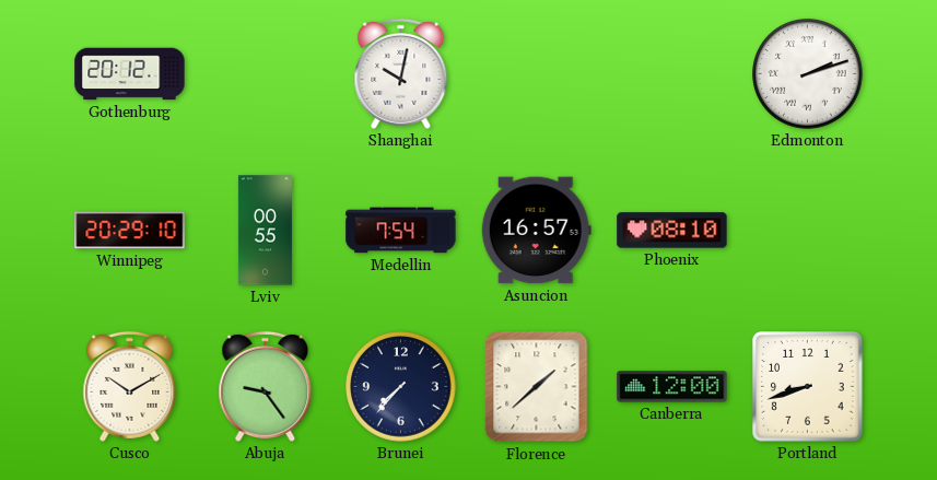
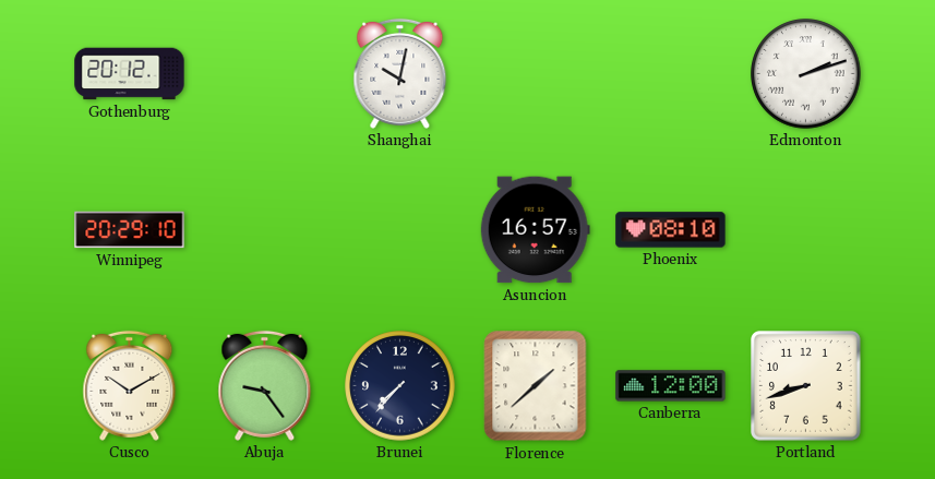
Lviv: 00:55 -> none
Medellin: 7:54 -> none
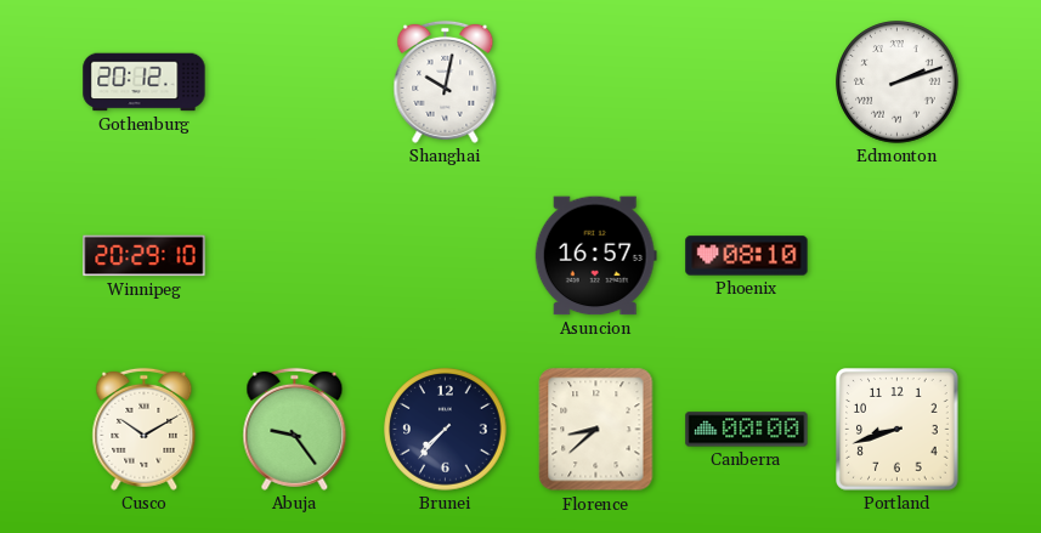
Florence: 1:38 -> 8:38
Canberra: 12:00 -> 00:00
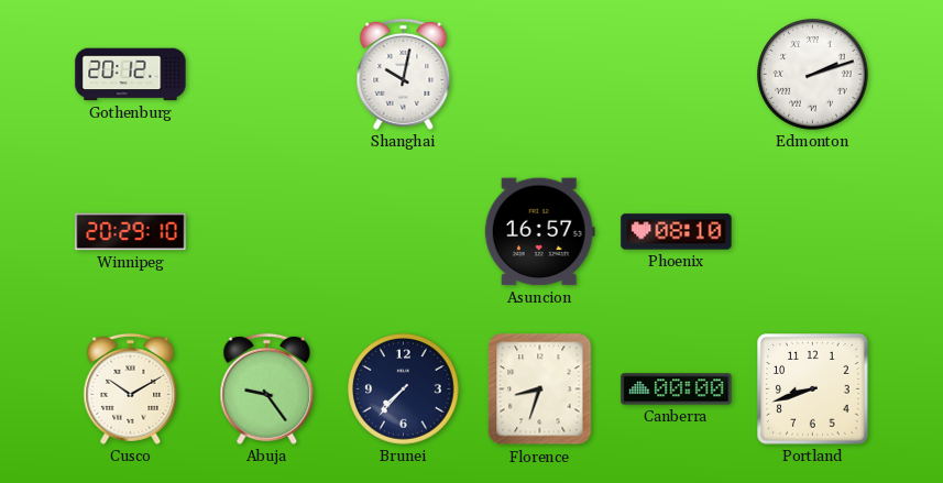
Florence: 8:38 -> 8:33
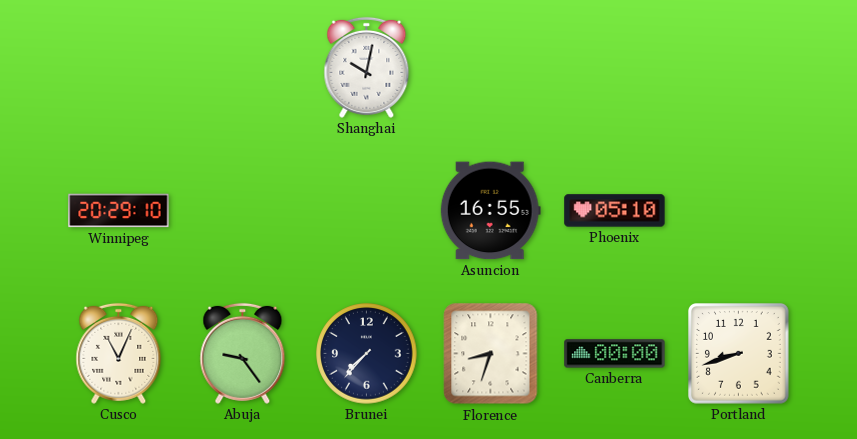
Gothenburg: 20:12 -> none
Edmonton: 2:12 -> none
Asuncion: 16:57 -> 16:55
Phoenix: 08:10 -> 05:10
Cusco: 10:10 -> 11:04
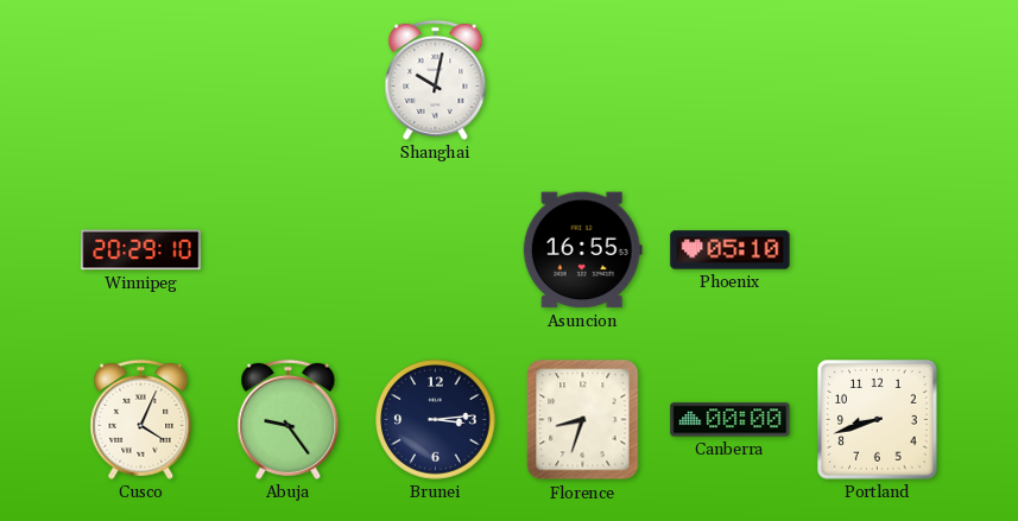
Cusco: 11:04 -> 4:04
Brunei: 7:37 -> 3:14
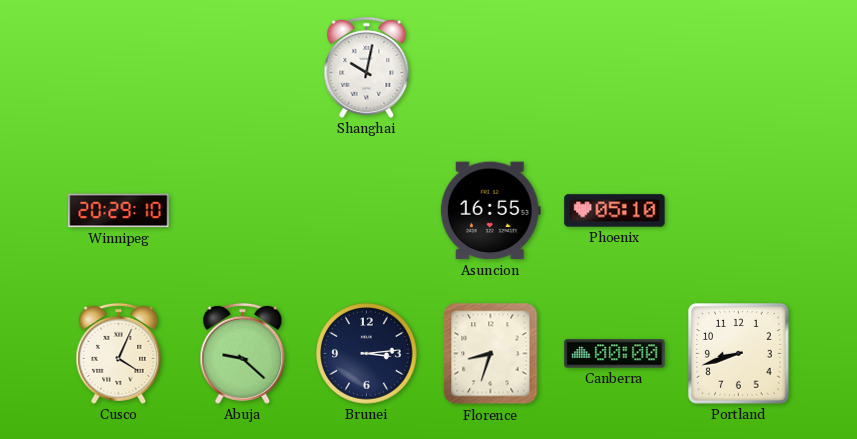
Abuja: 9:24 -> 9:22
